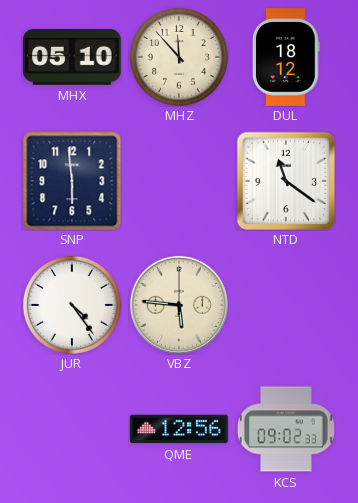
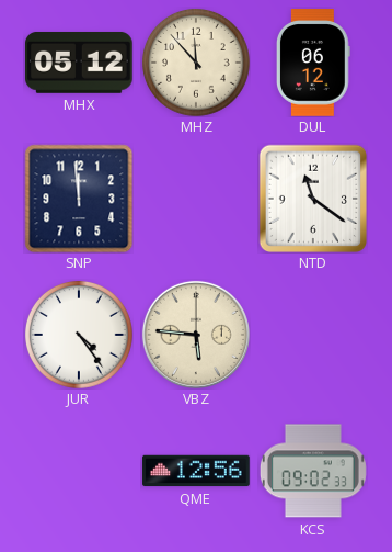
MHX: 05:10 -> 05:12
DUL: 18:12 -> 06:12
SNP: 5:59 -> 11:59
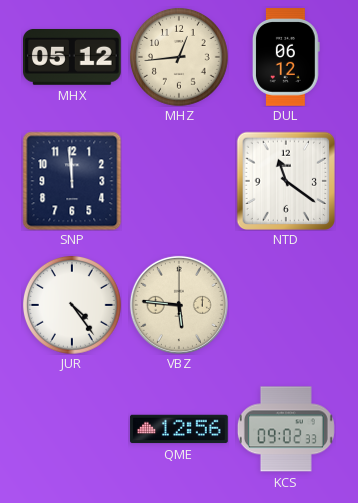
MHZ: 11:53 -> 12:44
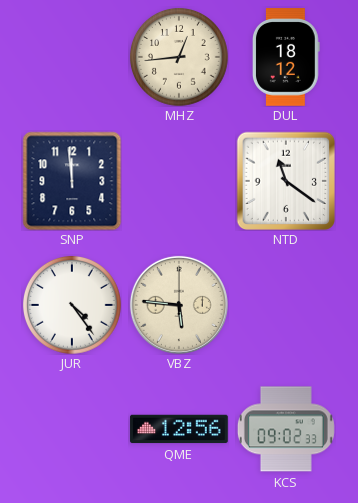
MHX: 05:12 -> none
DUL: 06:12 -> 18:12
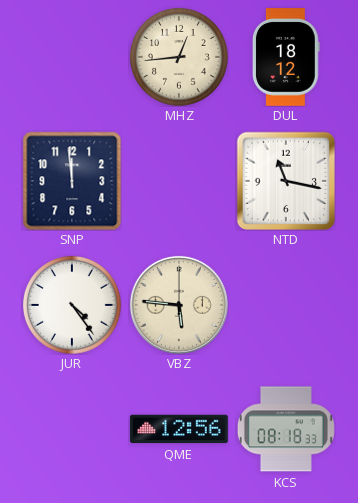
NTD: 11:21 -> 11:17
KCS: 09:02 -> 08:18
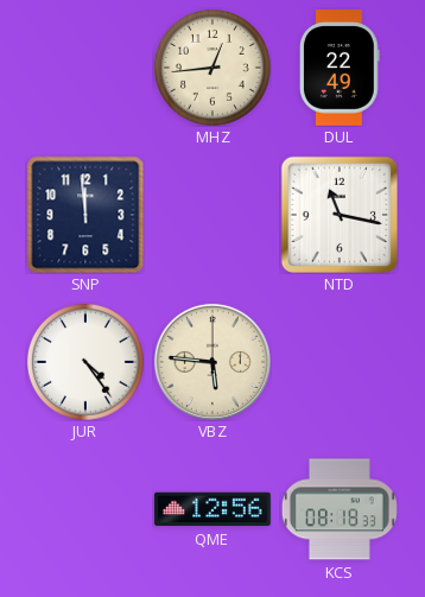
DUL: 18:12 -> 22:49
